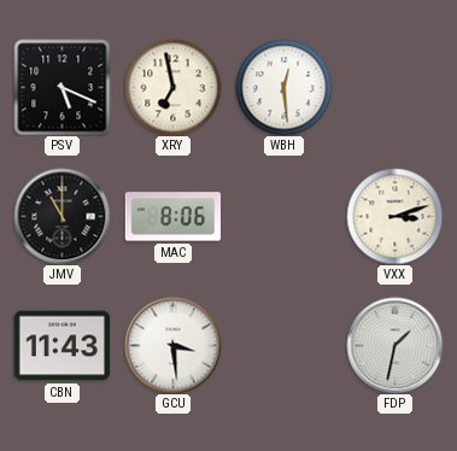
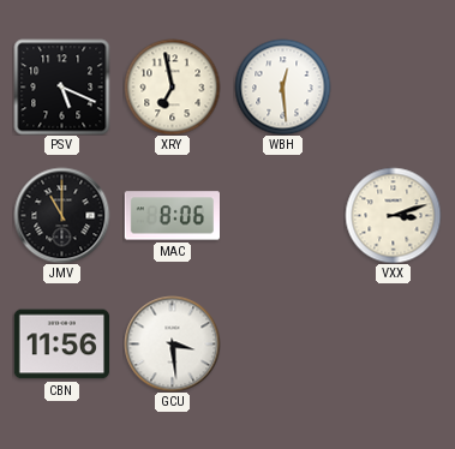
CBN: 11:43 -> 11:56
FDP: 1:32 -> none
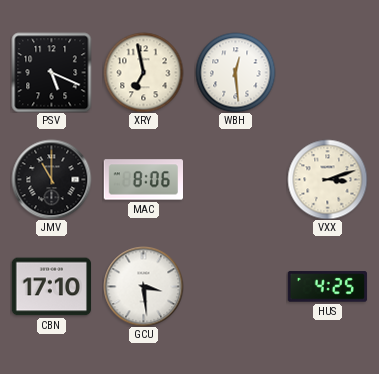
CBN: 11:56 -> 17:10
HUS: none -> 4:25
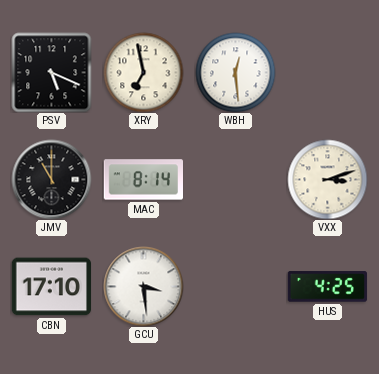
MAC: 8:06 -> 8:14
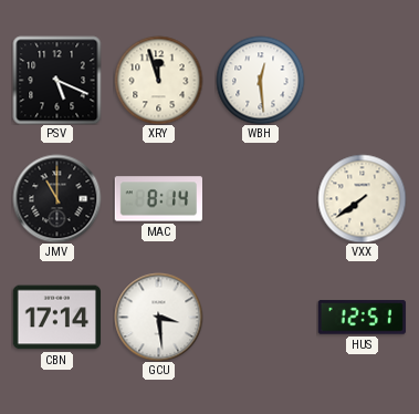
XRY: 6:58 -> 11:57
VXX: 3:12 -> 7:39
CBN: 17:10 -> 17:14
HUS: 4:25 -> 12:51
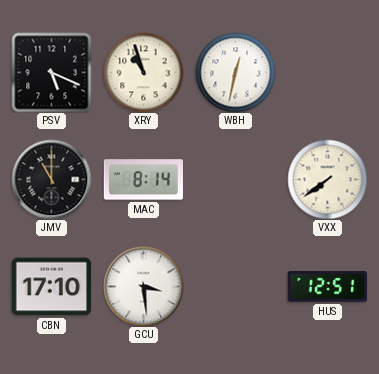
XRY: 11:57 -> 10:57
WBH: 12:29 -> 12:32
CBN: 17:14 -> 17:10
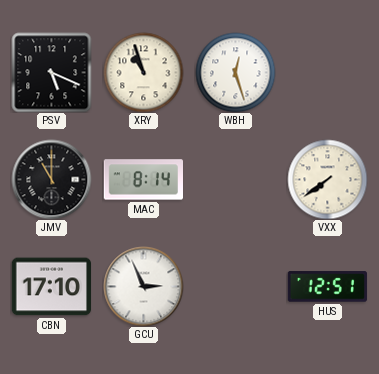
WBH: 12:32 -> 12:27
GCU: 3:29 -> 2:56
